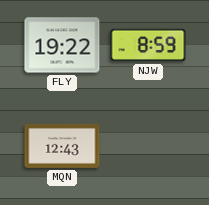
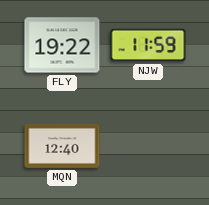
NJW: 8:59 -> 11:59
MQN: 12:43 -> 12:40
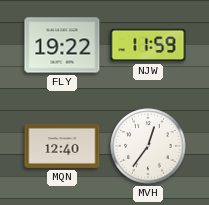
MVH: none -> 12:36
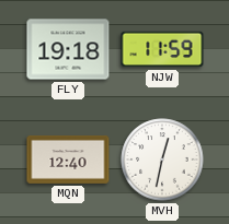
FLY: 19:22 -> 19:18
MVH: 12:36 -> 12:32
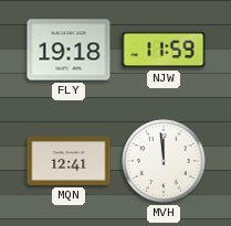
MQN: 12:40 -> 12:41
MVH: 12:32 -> 11:59
